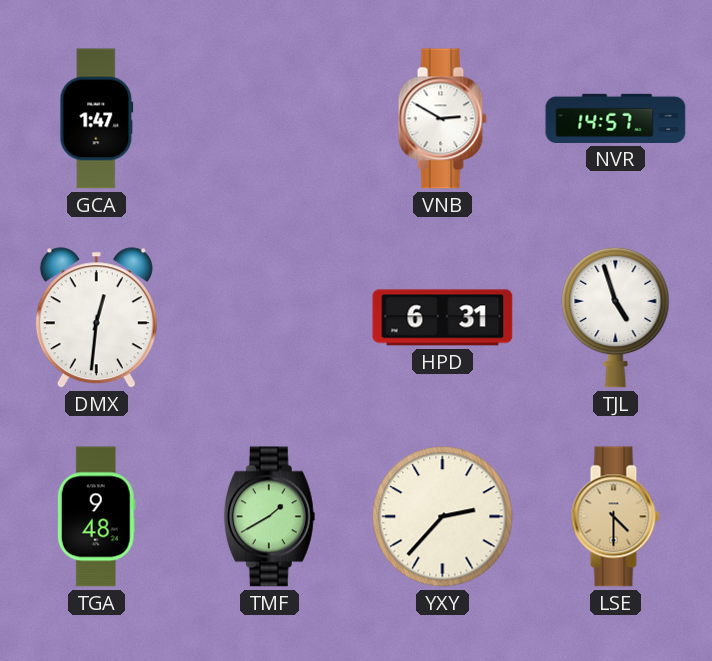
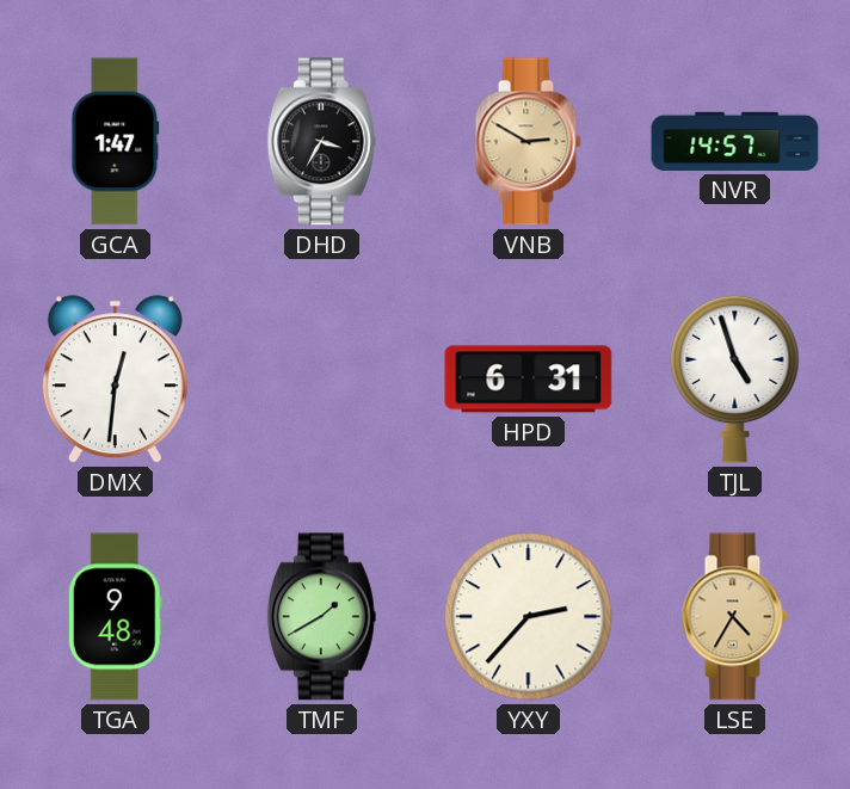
DHD: none -> 3:35
VNB dial: white -> champagne
LSE: 4:30 -> 4:35
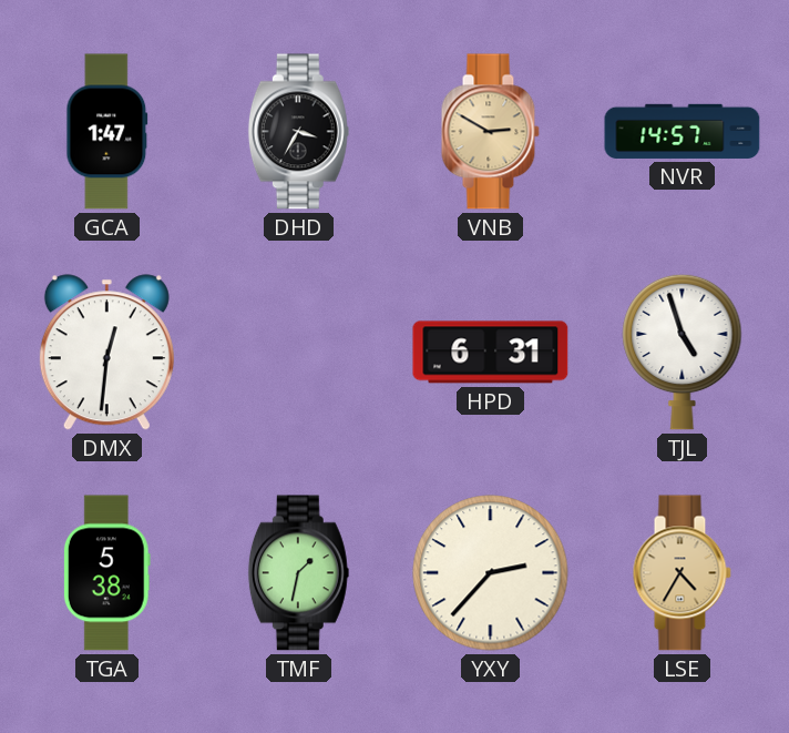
TGA: 9:48 -> 5:38
TMF: 1:40 -> 1:32
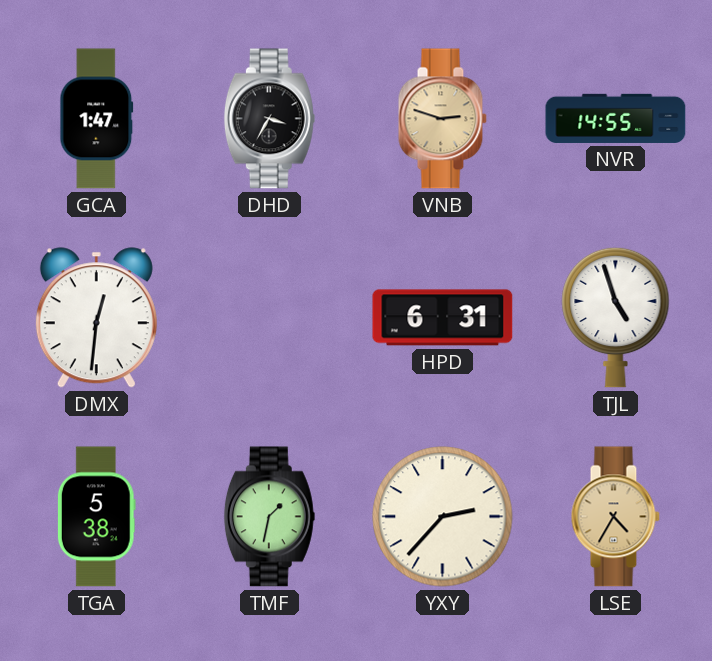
VNB: 2:50 -> 2:48
NVR: 14:57 -> 14:55
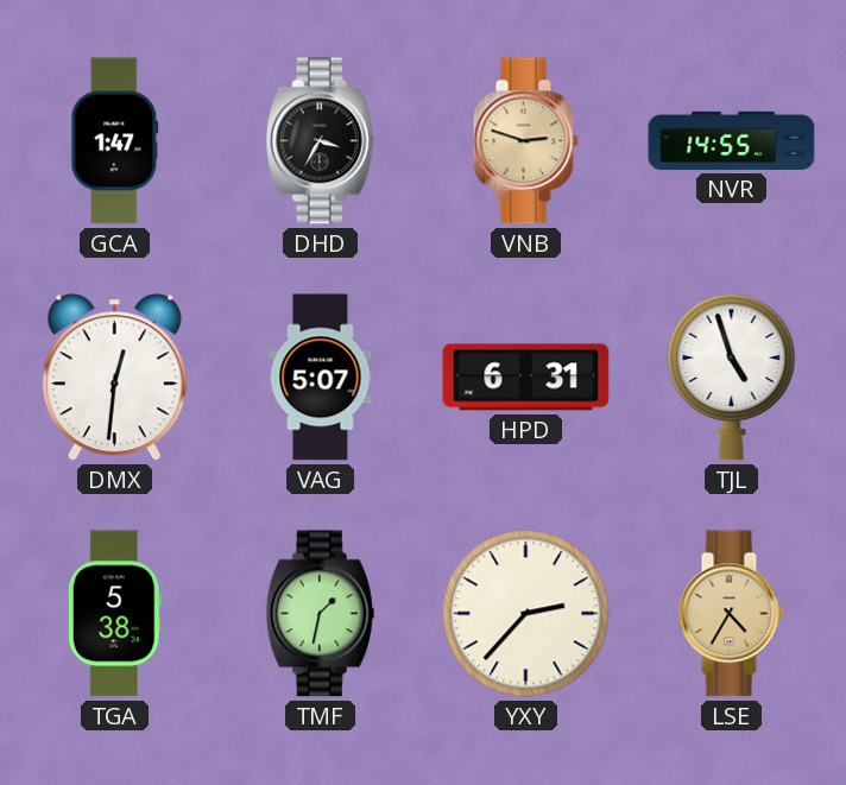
VAG: none -> 5:07
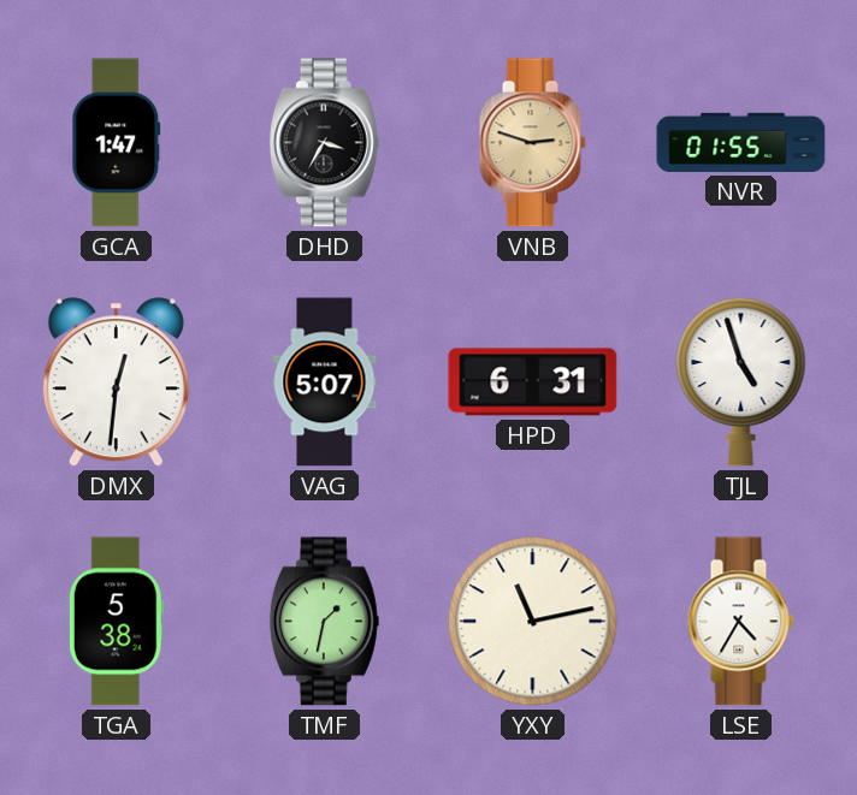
NVR: 14:55 -> 01:55
YXY: 2:37 -> 11:13
LSE dial: champagne -> white
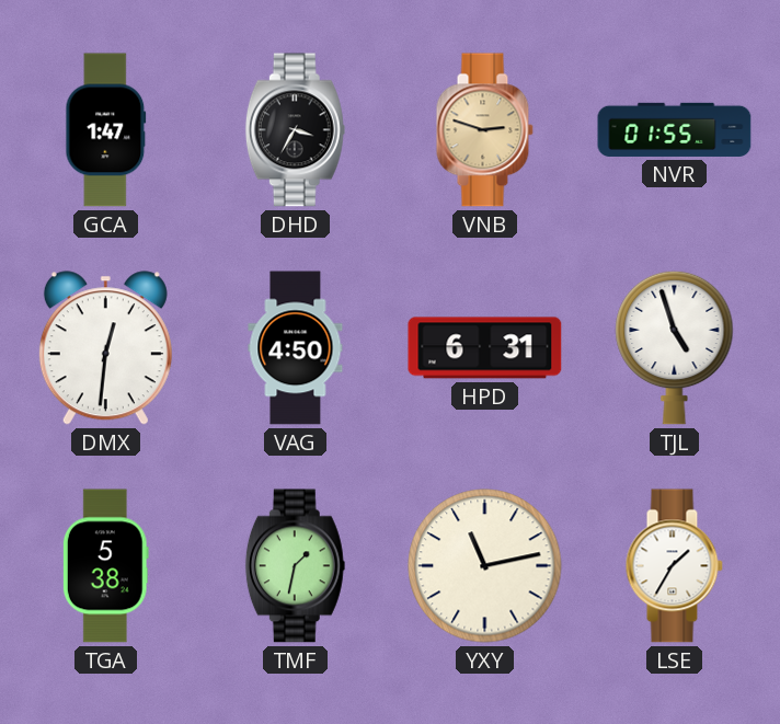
VAG: 5:07 -> 4:50
LSE: 4:35 -> 1:35
